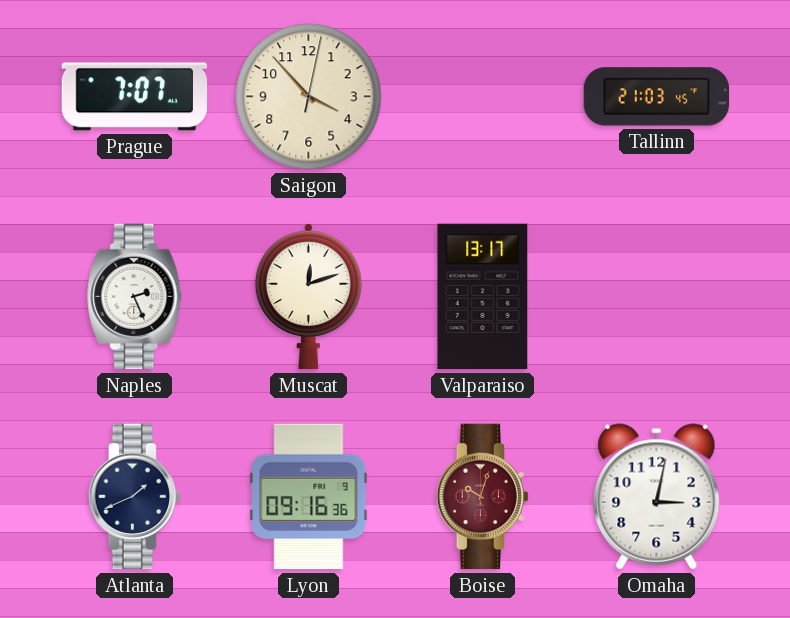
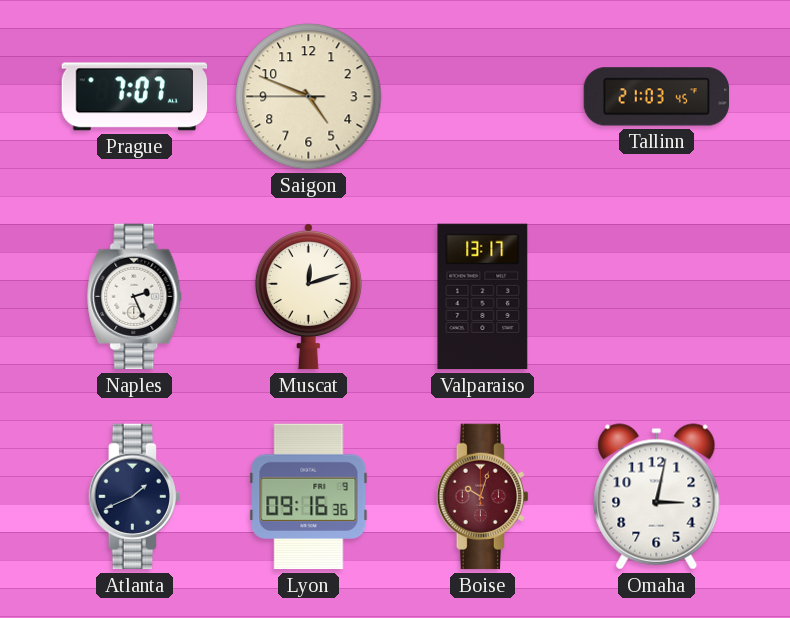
Saigon: 3:53 -> 4:48
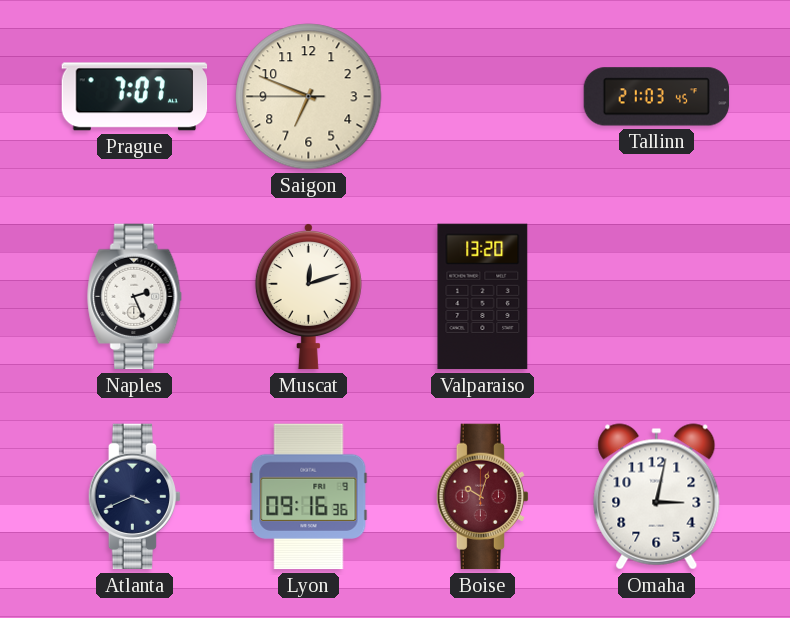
Saigon: 4:48 -> 6:48
Valparaiso: 13:17 -> 13:20
Atlanta: 1:41 -> 3:41
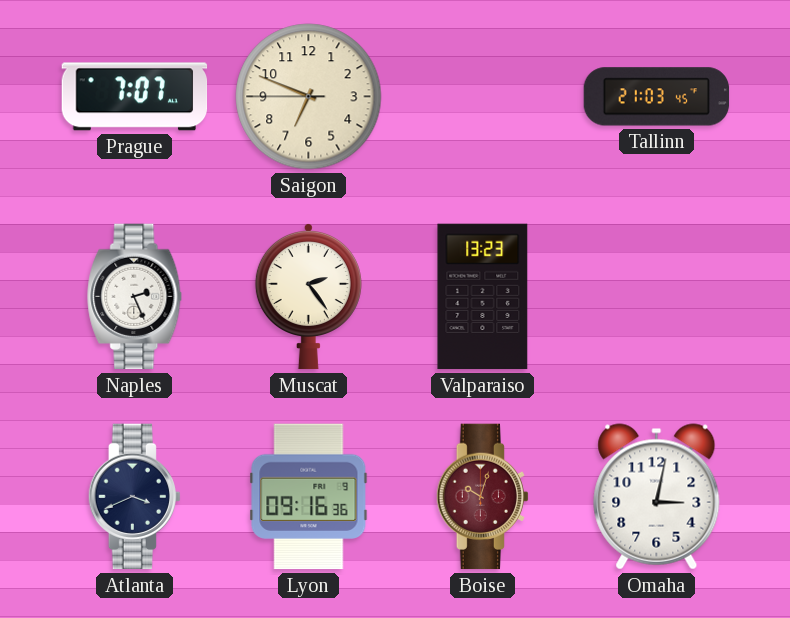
Muscat: 12:12 -> 2:24
Valparaiso: 13:20 -> 13:23
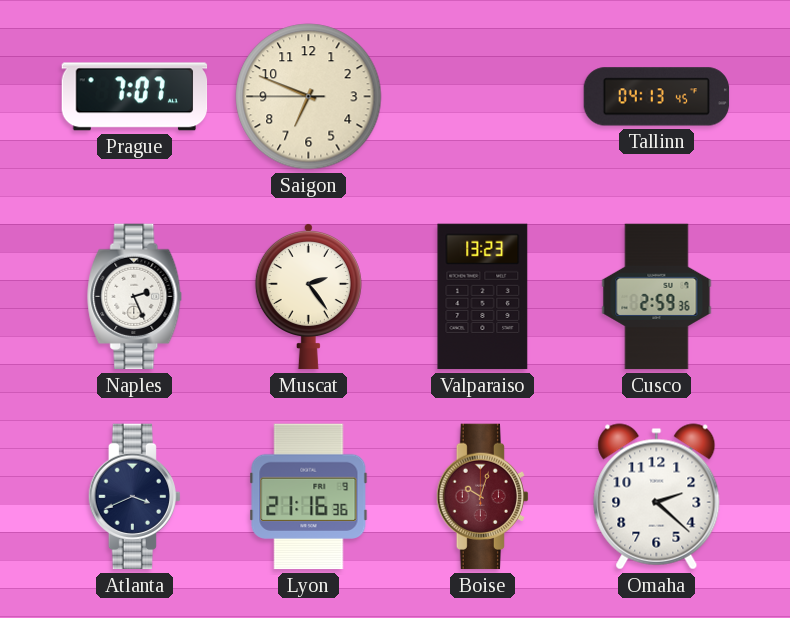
Tallinn: 21:03 -> 04:13
Cusco: none -> 2:59
Lyon: 09:16 -> 21:16
Omaha: 3:02 -> 2:22
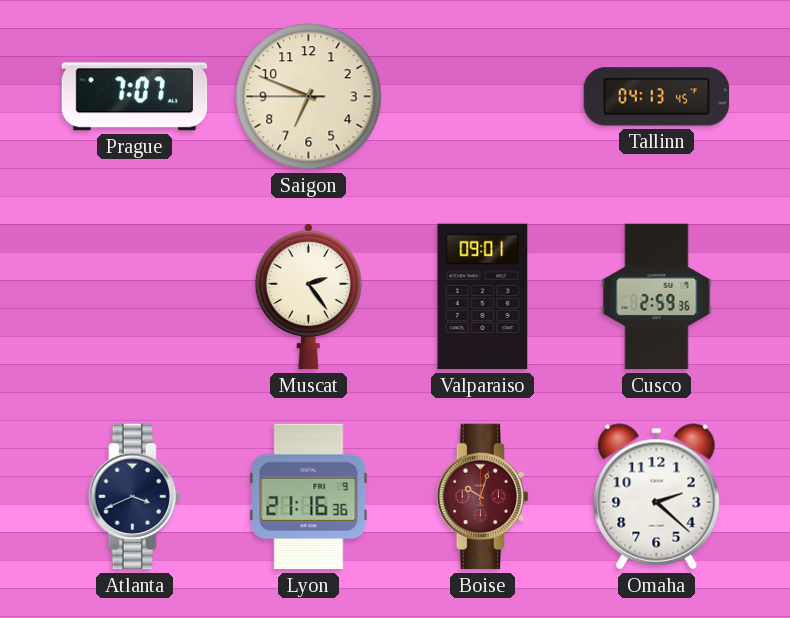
Naples: 2:26 -> none
Valparaiso: 13:23 -> 09:01
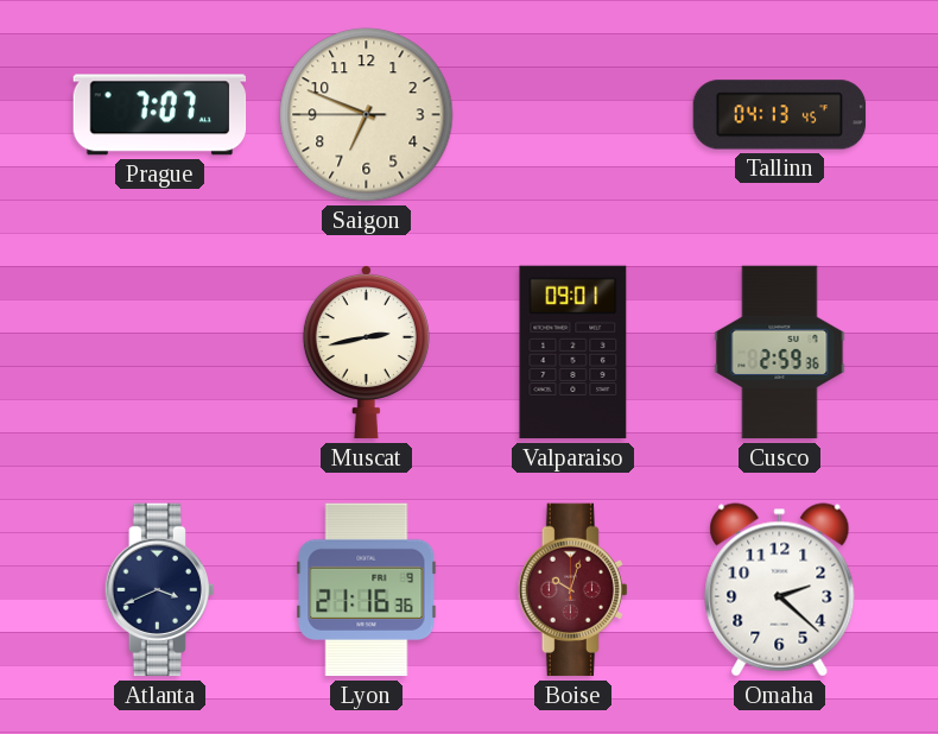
Muscat: 2:24 -> 2:43
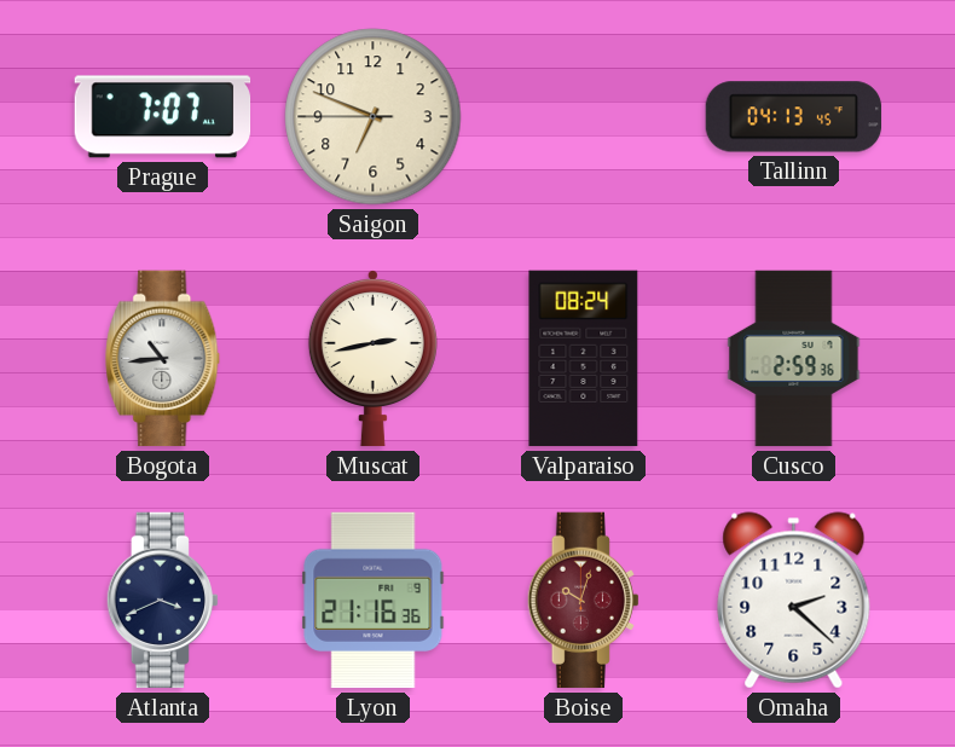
Bogota: none -> 10:44
Valparaiso: 09:01 -> 08:24
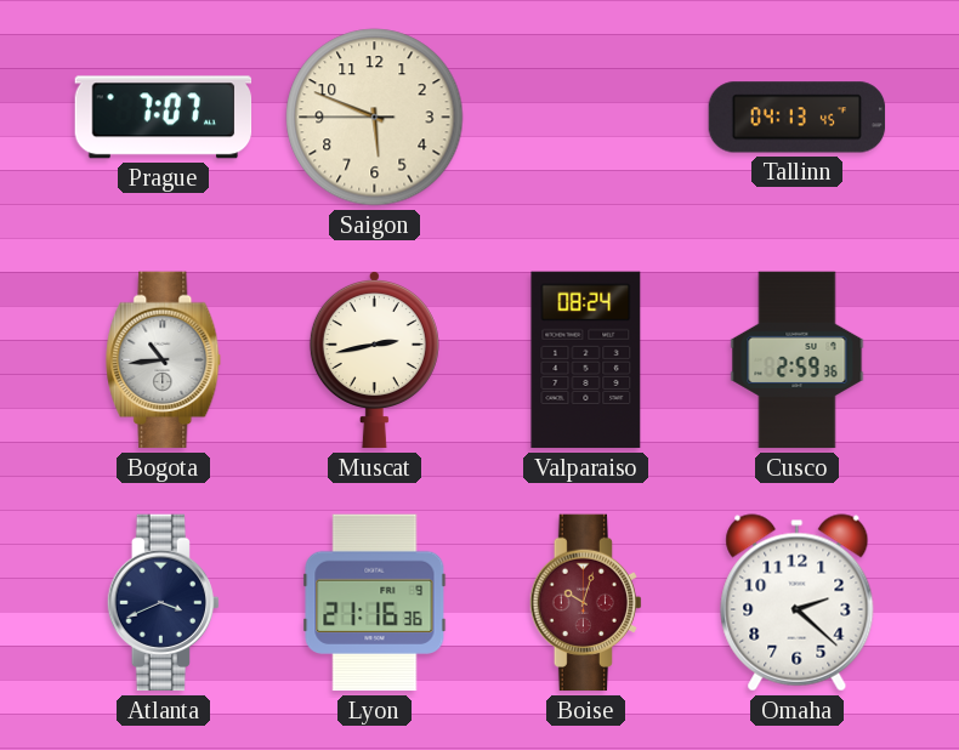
Saigon: 6:48 -> 5:48
